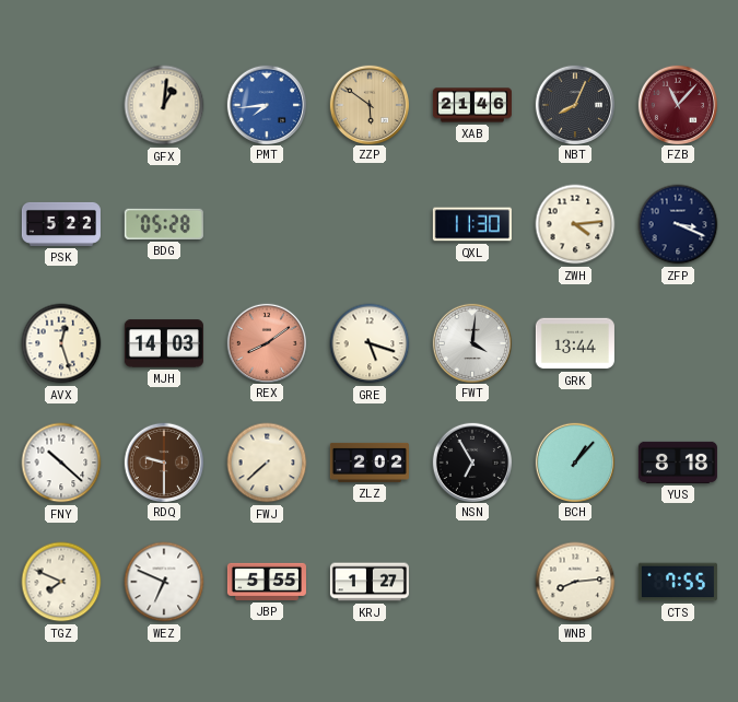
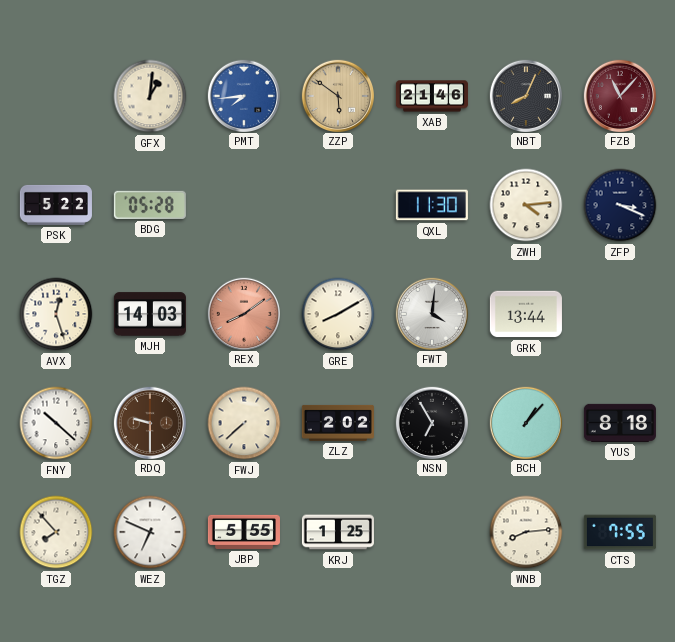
GRE: 5:18 -> 8:10
TGZ: 7:49 -> 7:53
KRJ: 1:27 -> 1:25
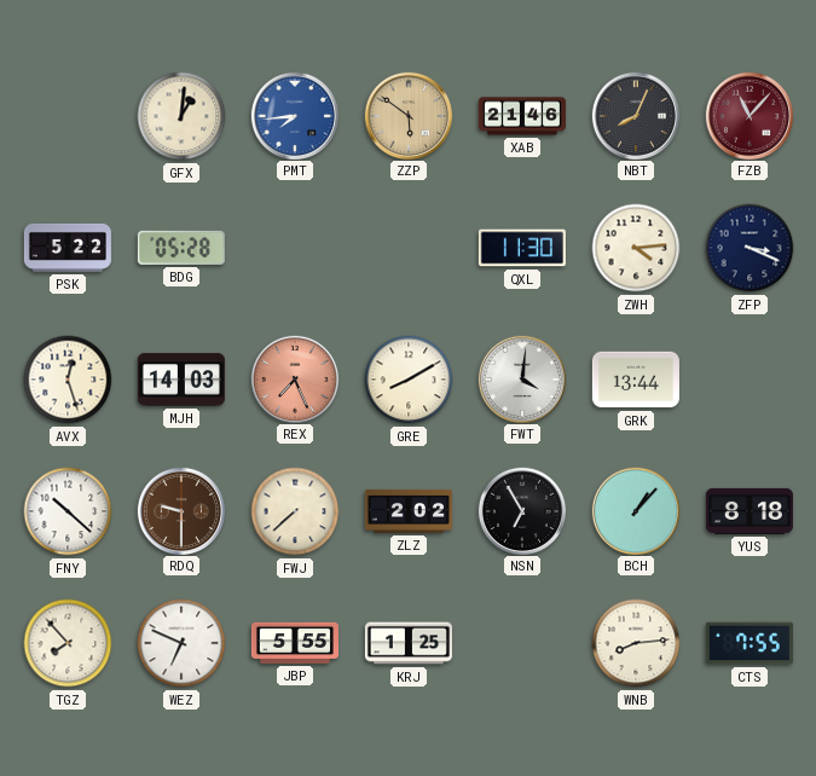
REX: 8:09 -> 7:26
